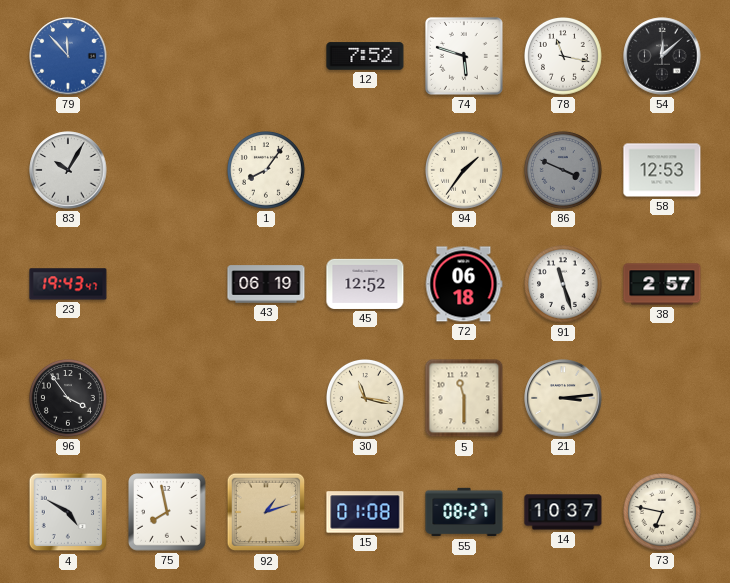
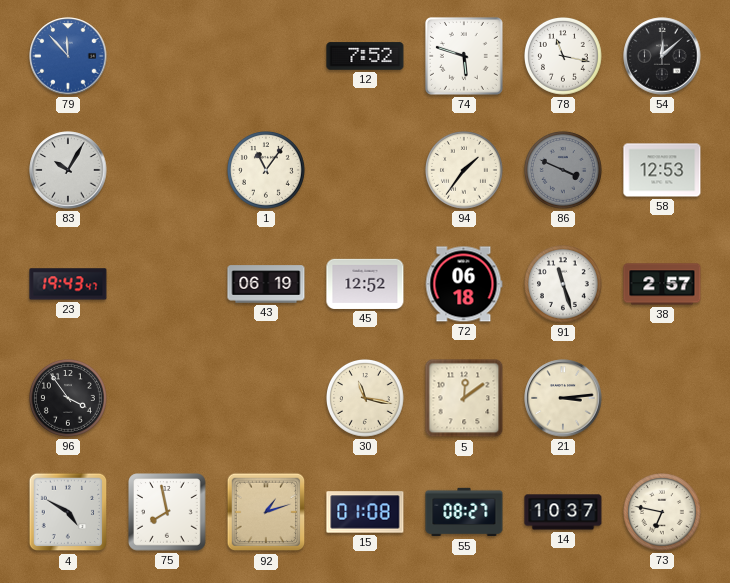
1: 8:06 -> 11:06
5: 11:30 -> 12:09
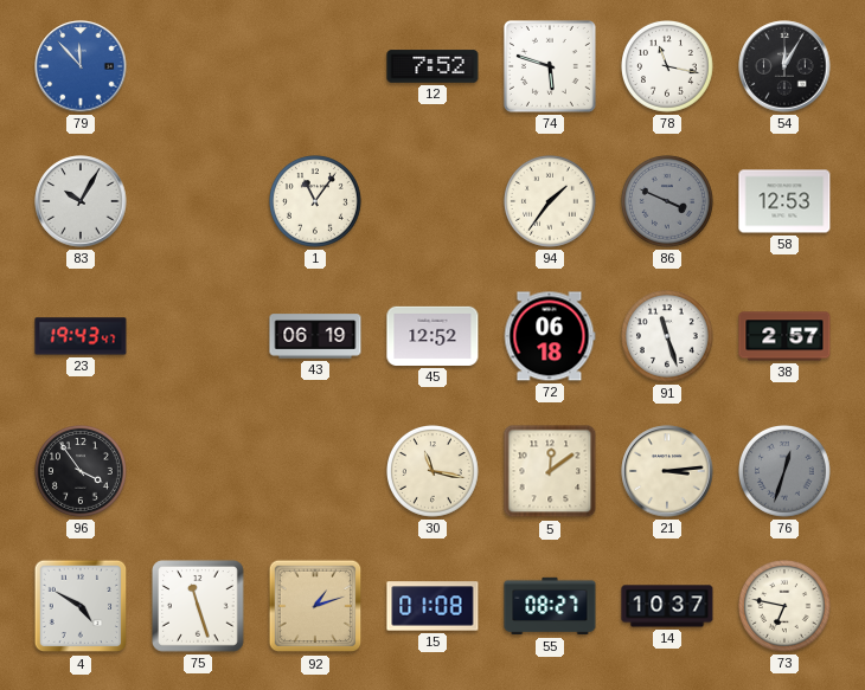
54: 12:08 -> 12:05
76: none -> 12:33
75: 7:58 -> 11:27
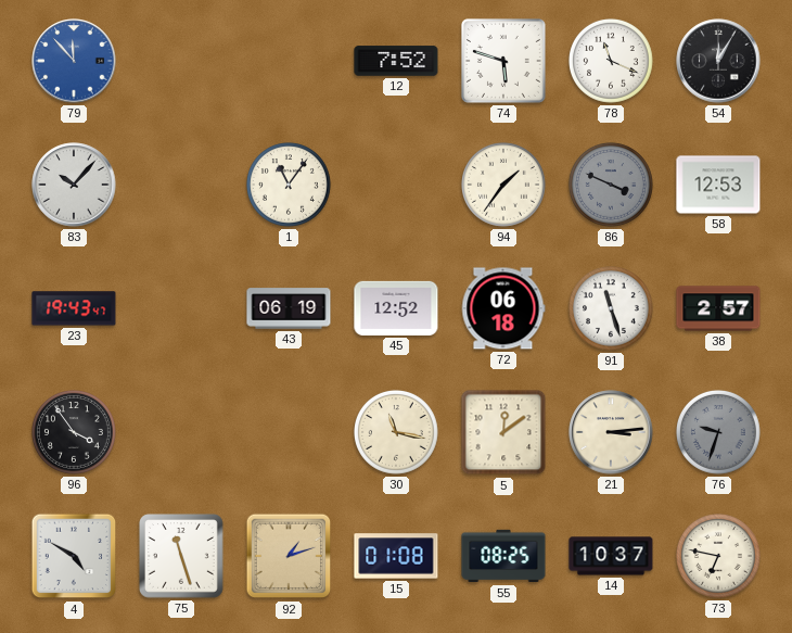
78: 11:17 -> 11:19
83: 10:05 -> 10:07
76: 12:33 -> 9:33
55: 08:27 -> 08:25
